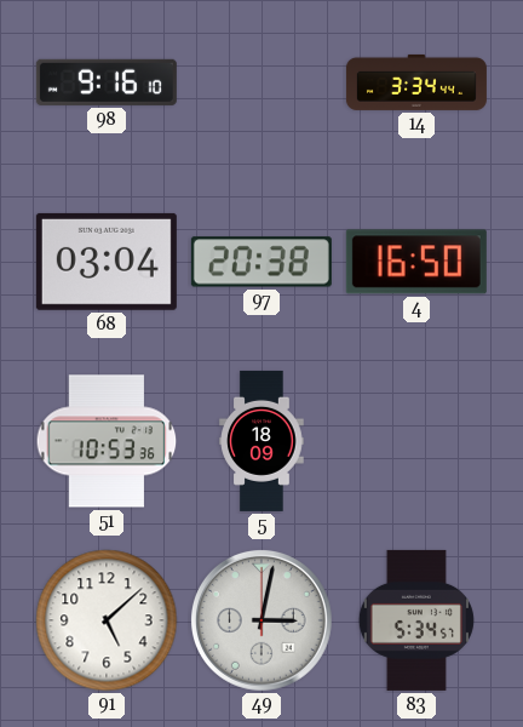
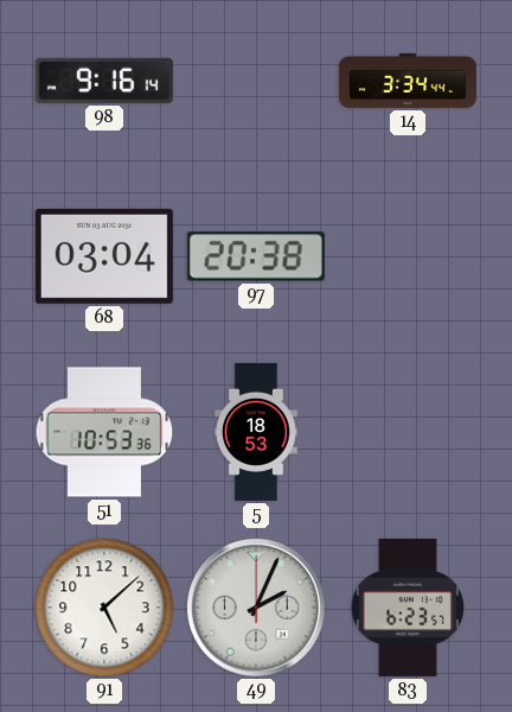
98: 9:16:10 -> 9:16:14
4: 16:50 -> none
5: 18:09 -> 18:53
49: 3:02 -> 2:04
83: 5:34 -> 6:23
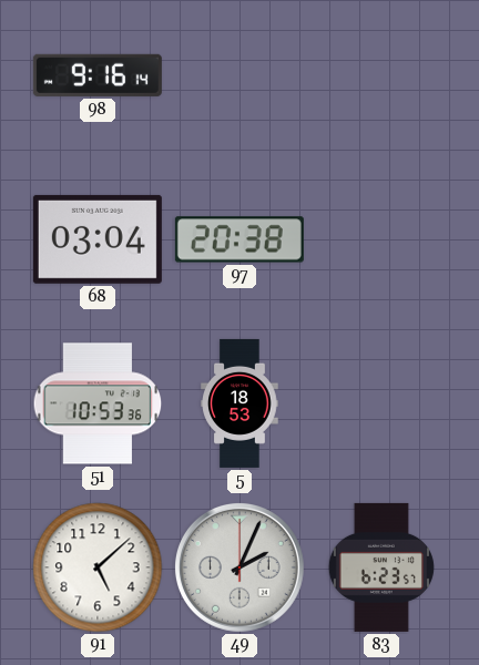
14: 3:34 -> none
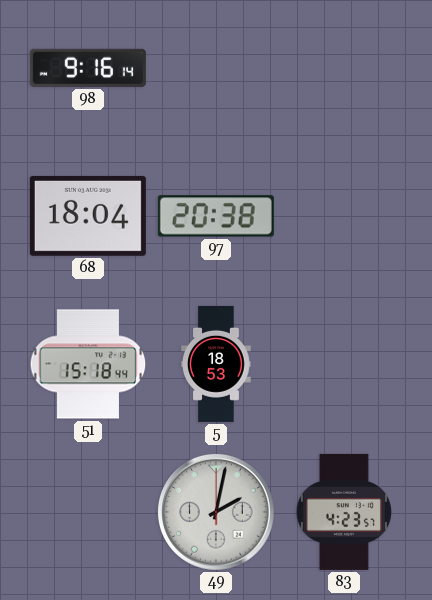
68: 03:04 -> 18:04
51: 10:53 -> 15:18
91: 5:08 -> none
49: 2:04 -> 2:02
83: 6:23 -> 4:23
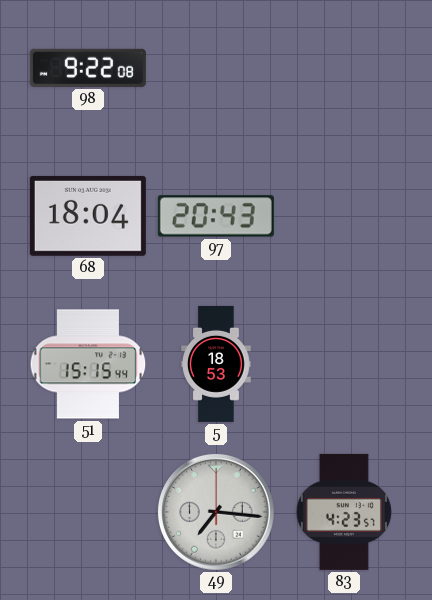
98: 9:16 -> 9:22
97: 20:38 -> 20:43
51: 15:18 -> 15:15
49: 2:02 -> 7:16
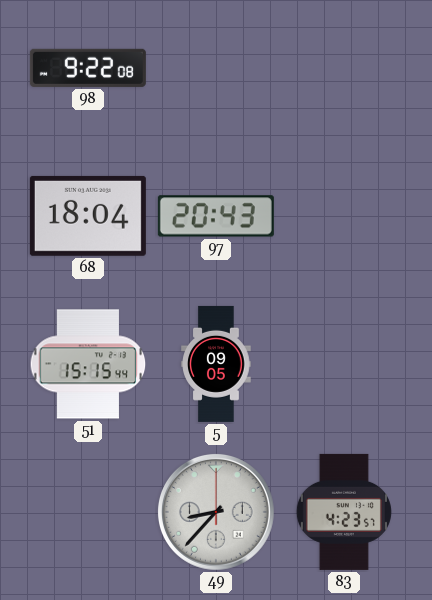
5: 18:53 -> 09:05
49: 7:16 -> 8:37
